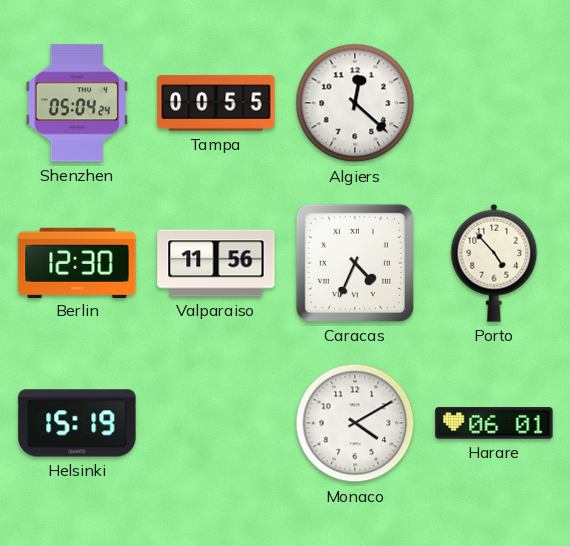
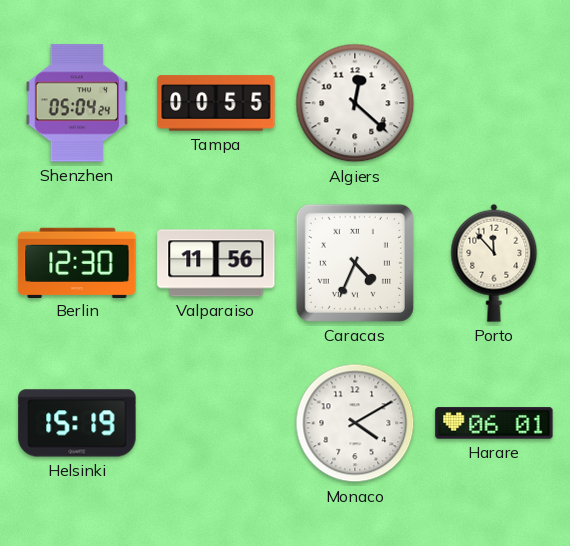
Porto: 4:53 -> 11:53
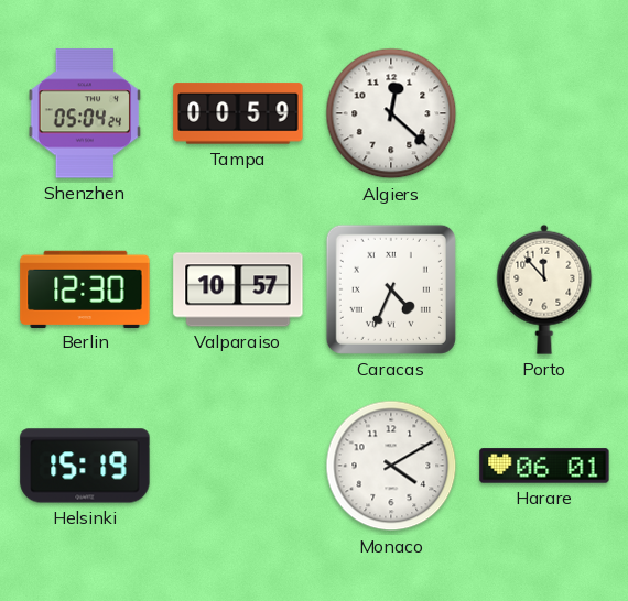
Tampa: 00:55 -> 00:59
Valparaiso: 11:56 -> 10:57
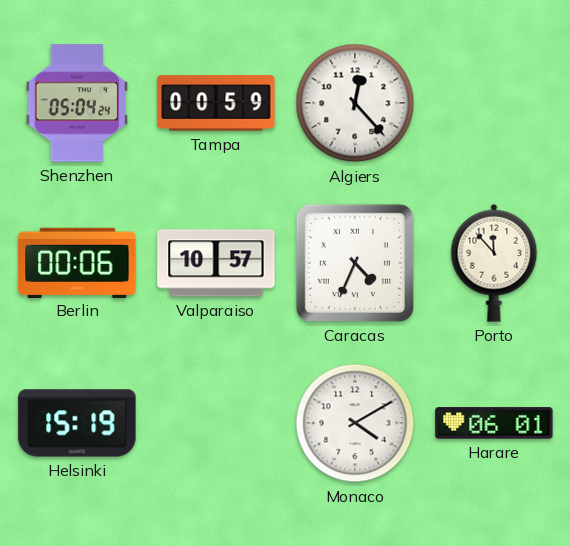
Algiers: 12:22 -> 12:23
Berlin: 12:30 -> 00:06
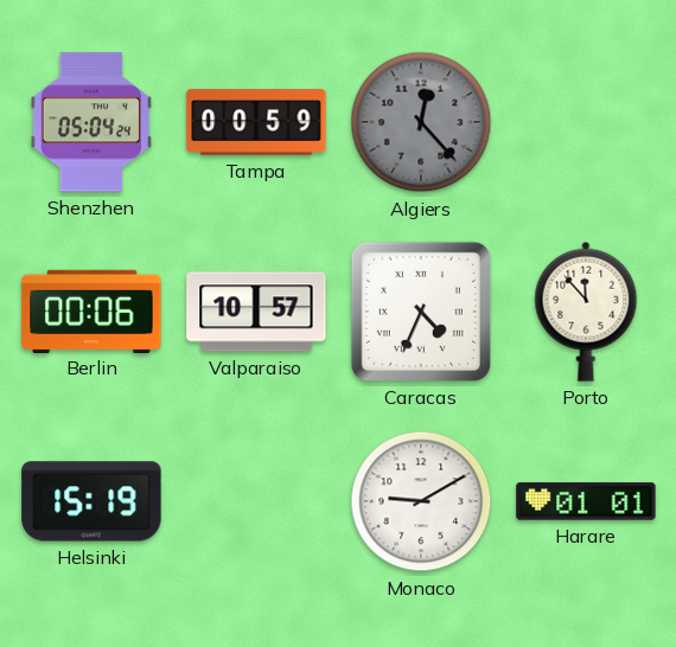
Algiers dial: white -> grey
Monaco: 4:10 -> 9:10
Harare: 06:01 -> 01:01
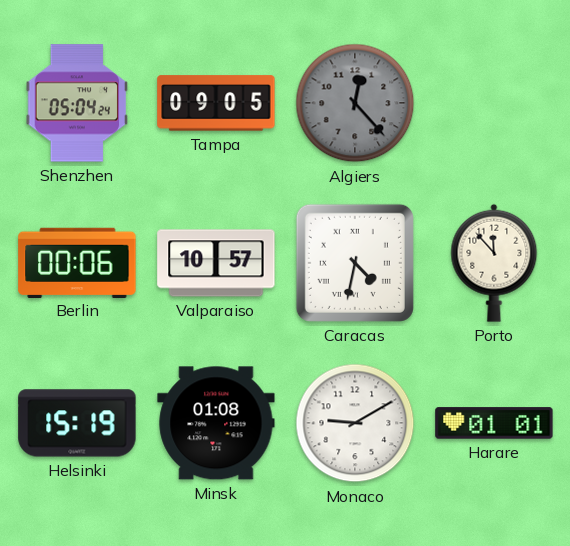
Tampa: 00:59 -> 09:05
Caracas: 4:34 -> 4:32
Minsk: none -> 01:08
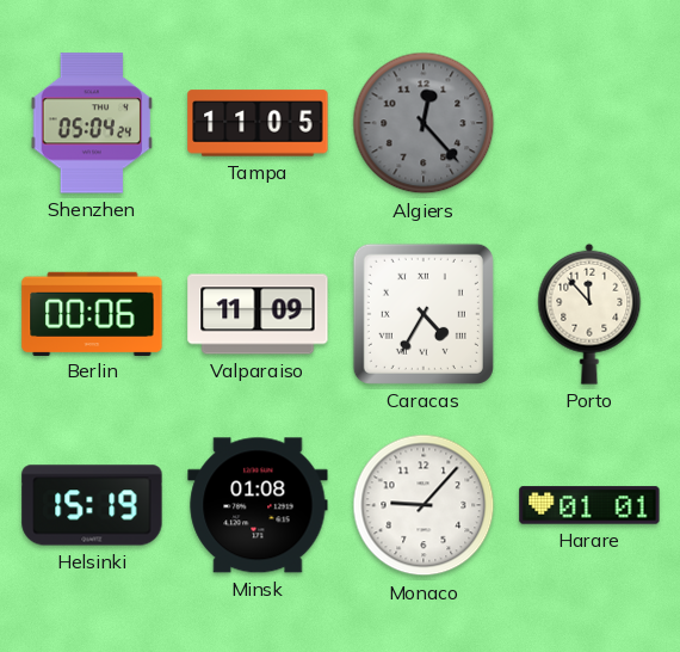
Tampa: 09:05 -> 11:05
Valparaiso: 10:57 -> 11:09
Caracas: 4:32 -> 4:35
Monaco: 9:10 -> 9:07
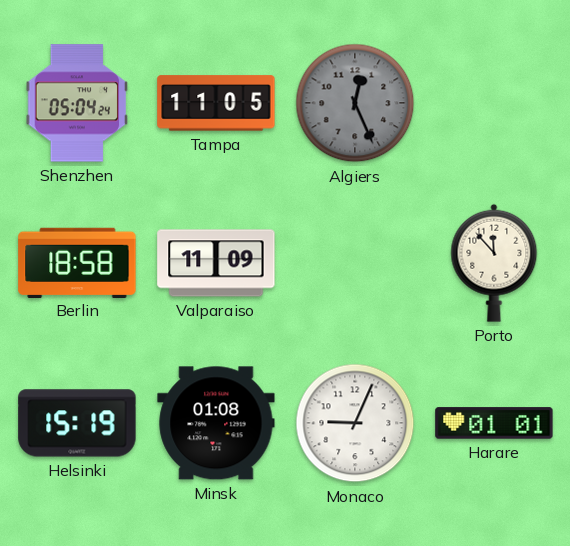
Algiers: 12:23 -> 12:26
Berlin: 00:06 -> 18:58
Caracas: 4:35 -> none
Monaco: 9:07 -> 9:04
